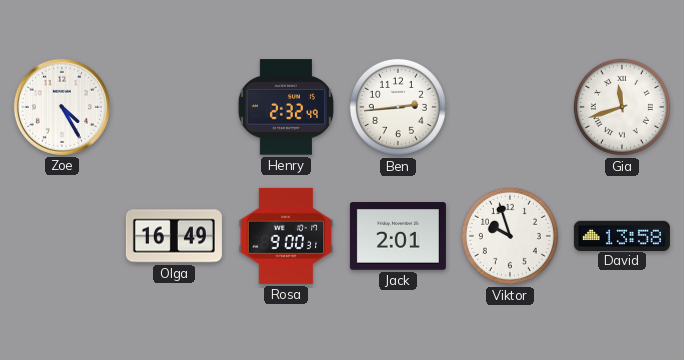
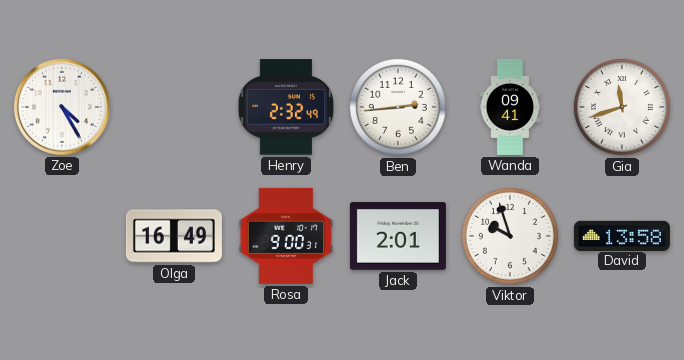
Wanda: none -> 09:41
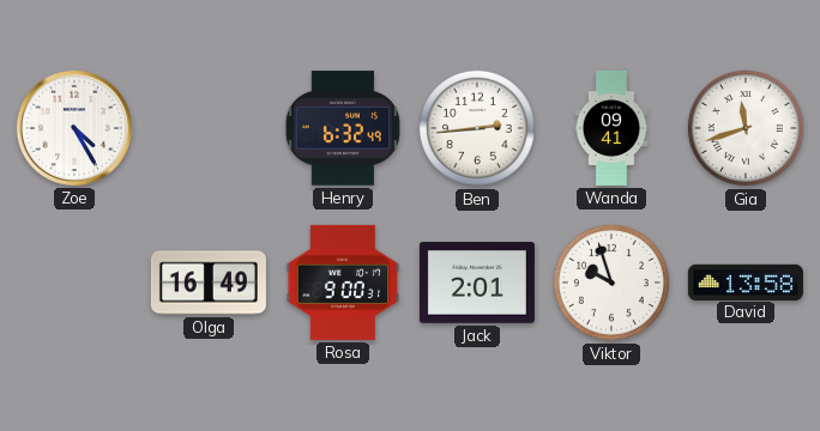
Henry: 2:32 -> 6:32
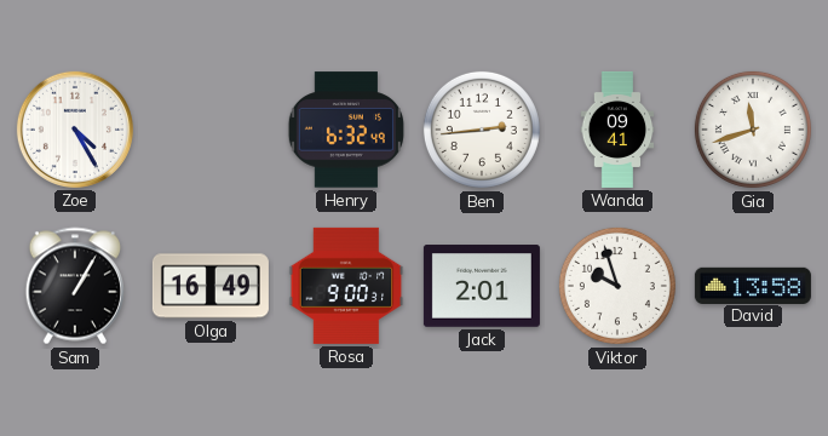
Sam: none -> 1:05
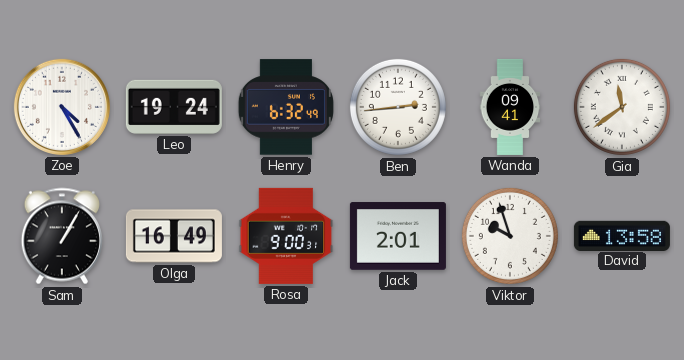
Leo: none -> 19:24
Gia: 11:42 -> 11:39
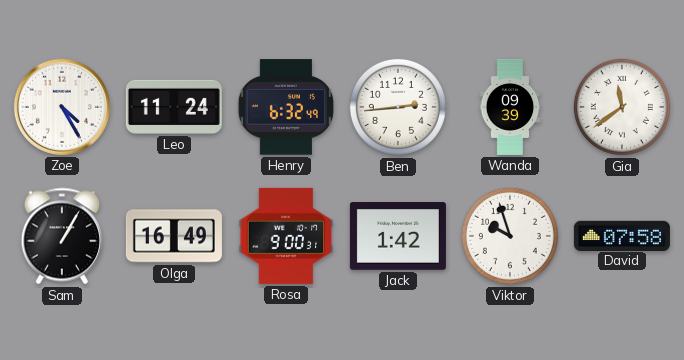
Leo: 19:24 -> 11:24
Wanda: 09:41 -> 09:39
Jack: 2:01 -> 1:42
David: 13:58 -> 07:58
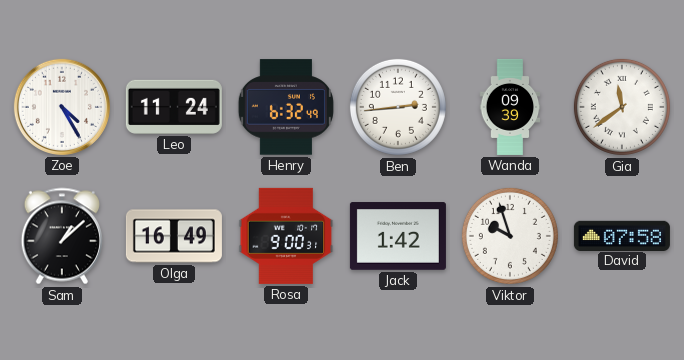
Sam: 1:05 -> 1:08
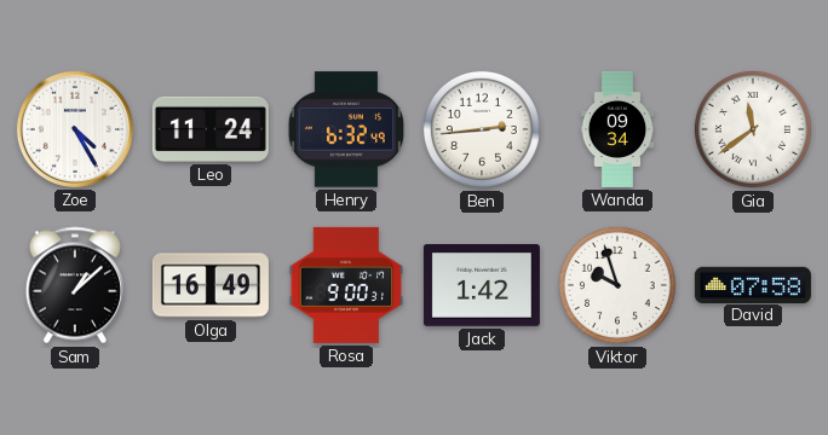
Wanda: 09:39 -> 09:34
